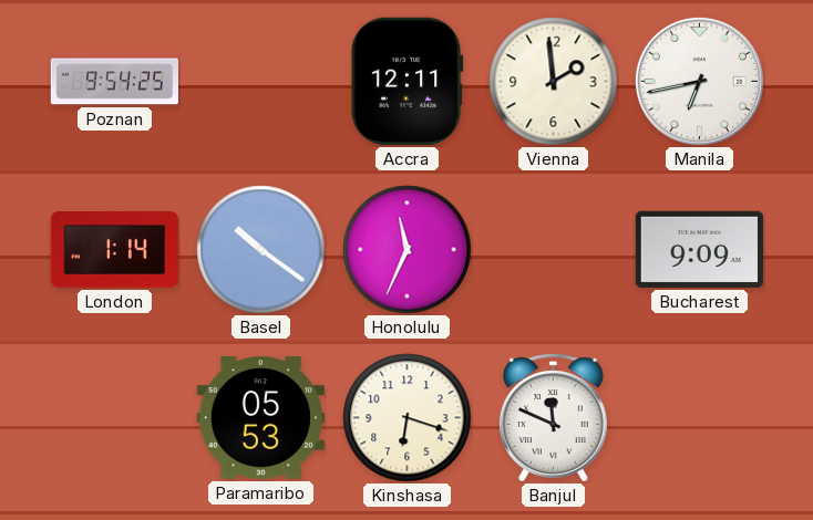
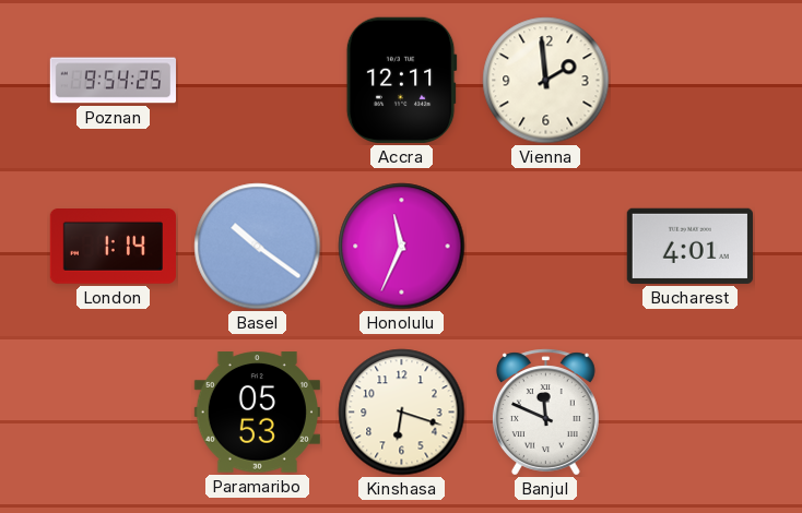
Manila: 6:43 -> none
Bucharest: 9:09 -> 4:01
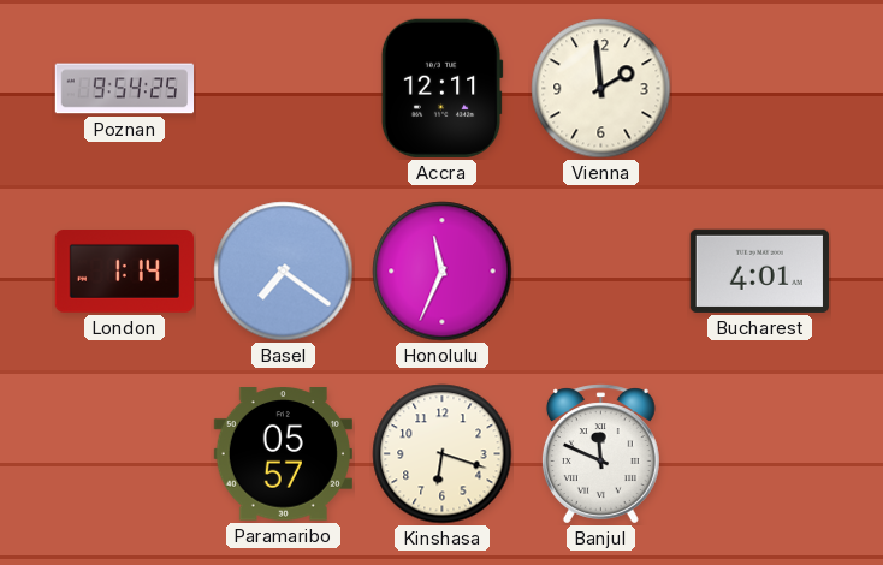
Basel: 10:21 -> 7:21
Paramaribo: 05:53 -> 05:57
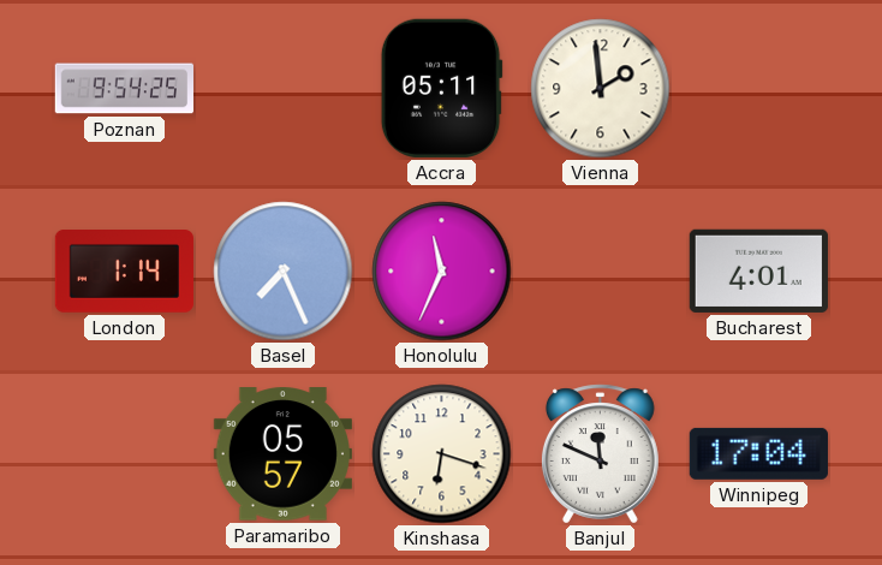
Accra: 12:11 -> 05:11
Basel: 7:21 -> 7:26
Winnipeg: none -> 17:04
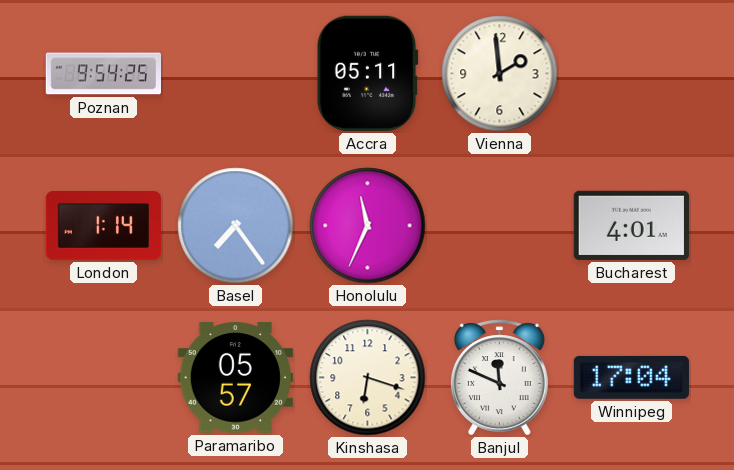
Basel: 7:26 -> 7:24
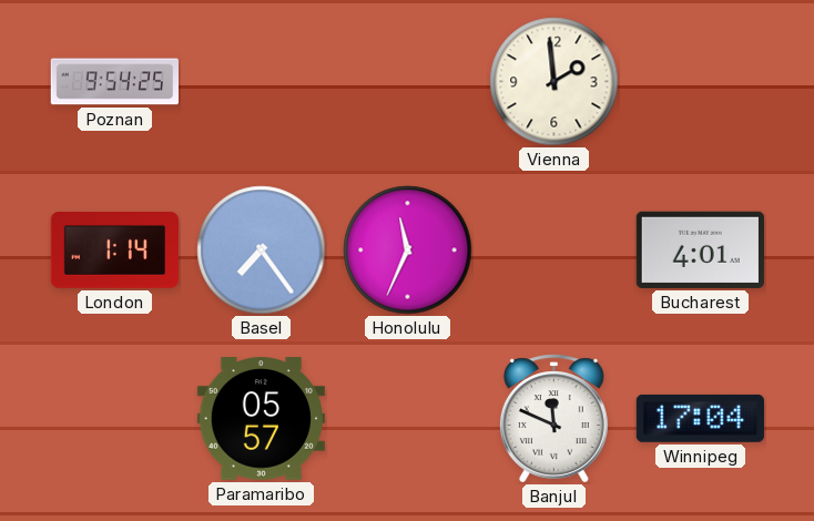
Accra: 05:11 -> none
Kinshasa: 6:18 -> none
